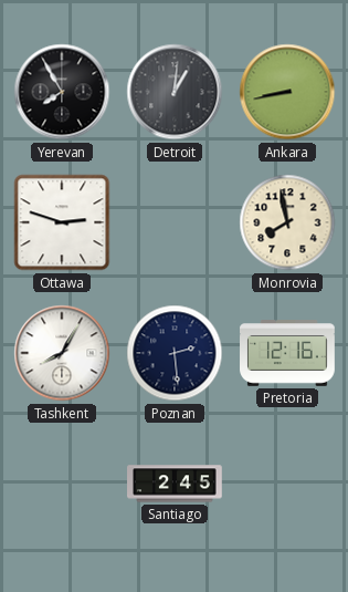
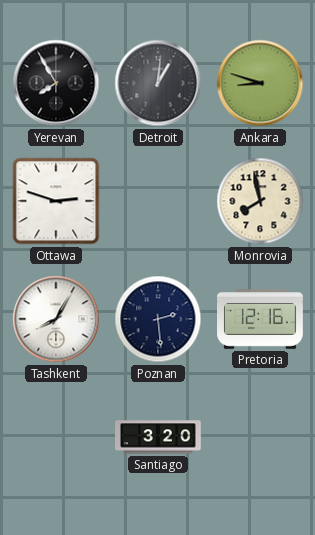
Ankara: 8:43 -> 8:48
Santiago: 2:45 -> 3:20
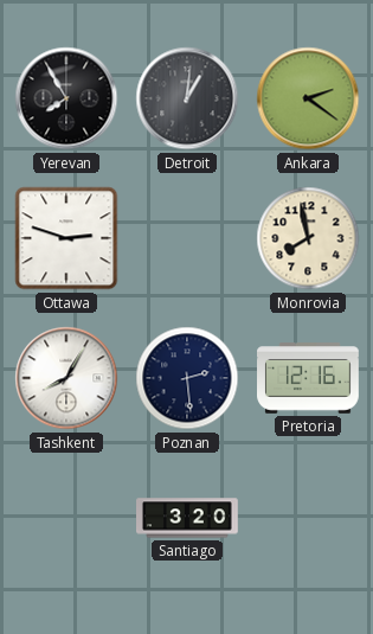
Ankara: 8:48 -> 2:21
